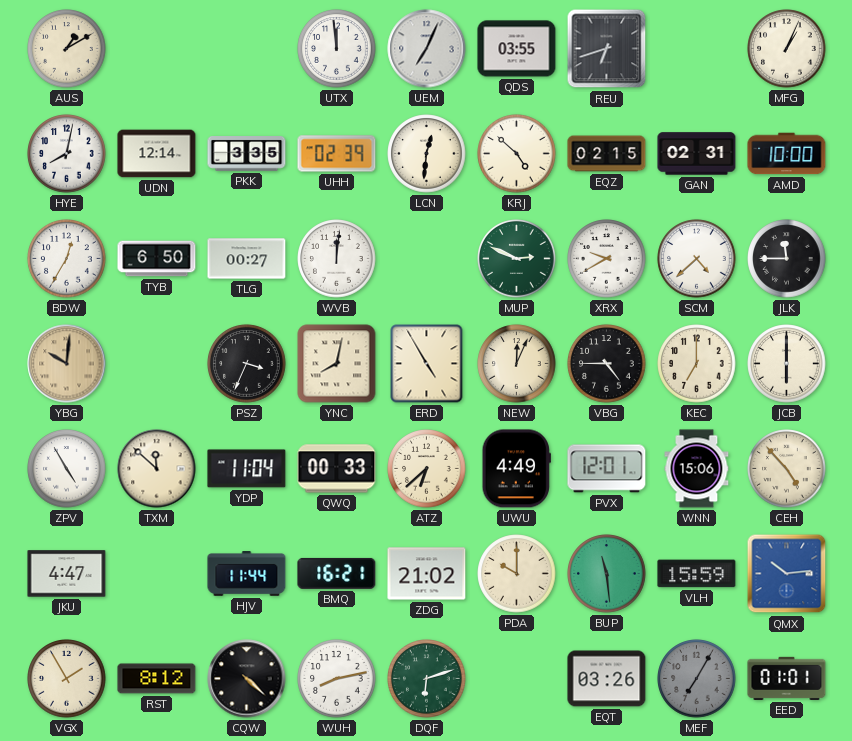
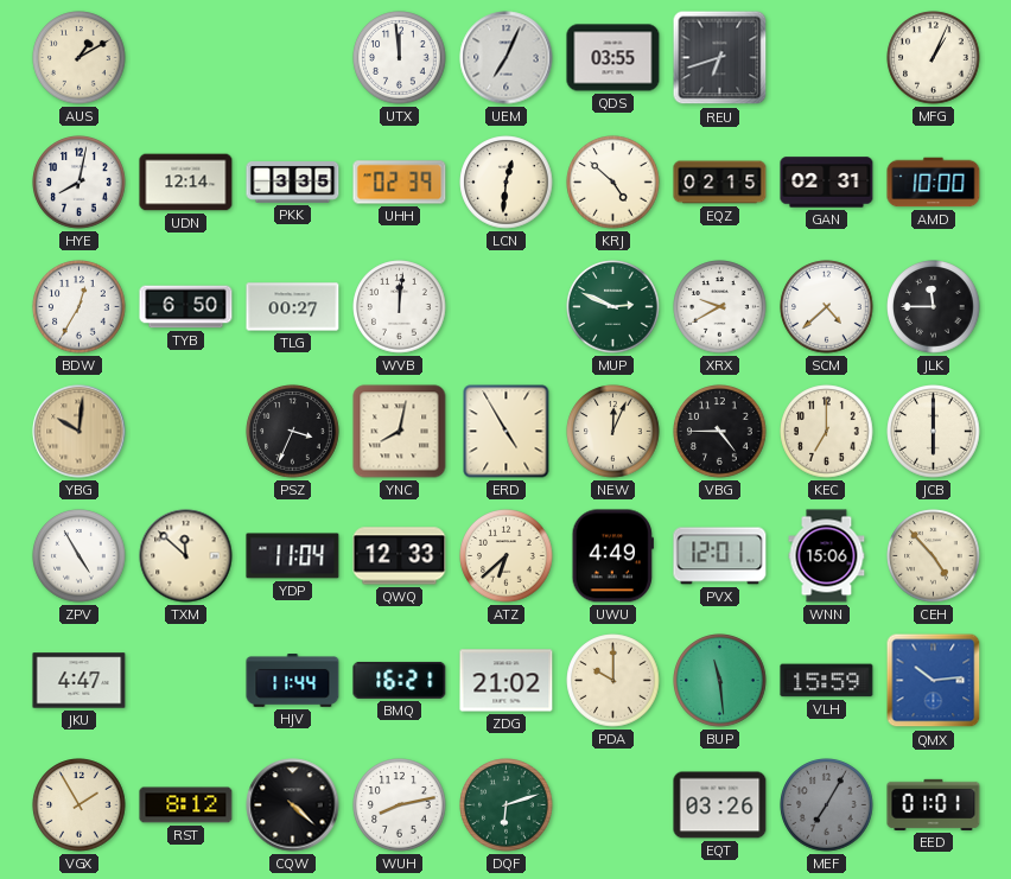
QWQ: 00:33 -> 12:33
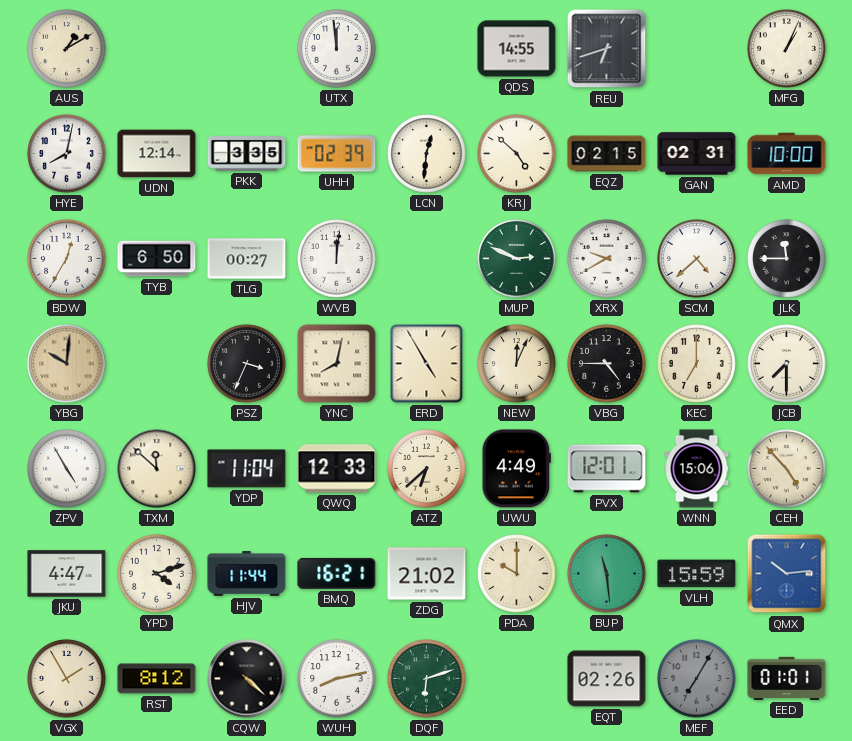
UEM: 7:04 -> none
QDS: 03:55 -> 14:55
JCB: 6:00 -> 7:30
YPD: none -> 4:12
EQT: 03:26 -> 02:26
